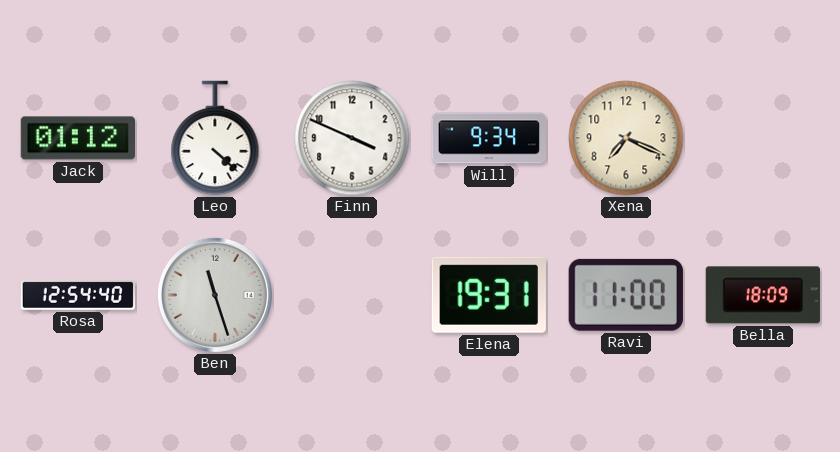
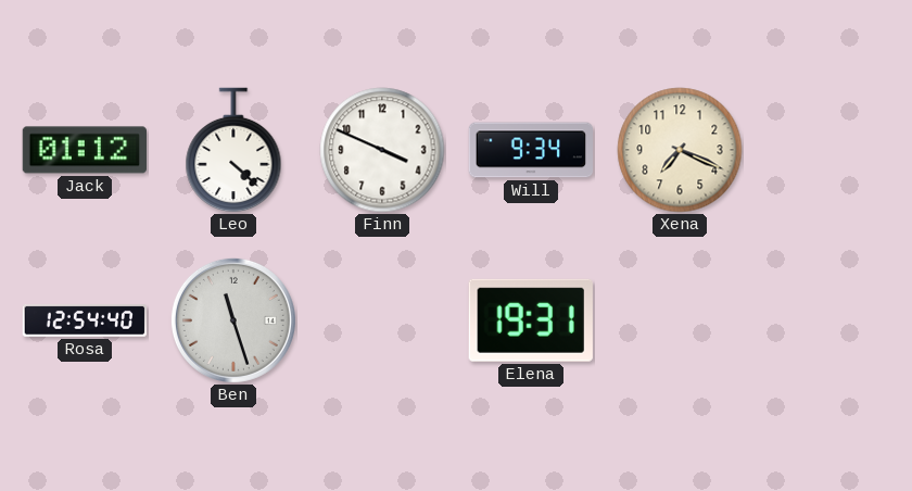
Ravi: 11:00 -> none
Bella: 18:09 -> none
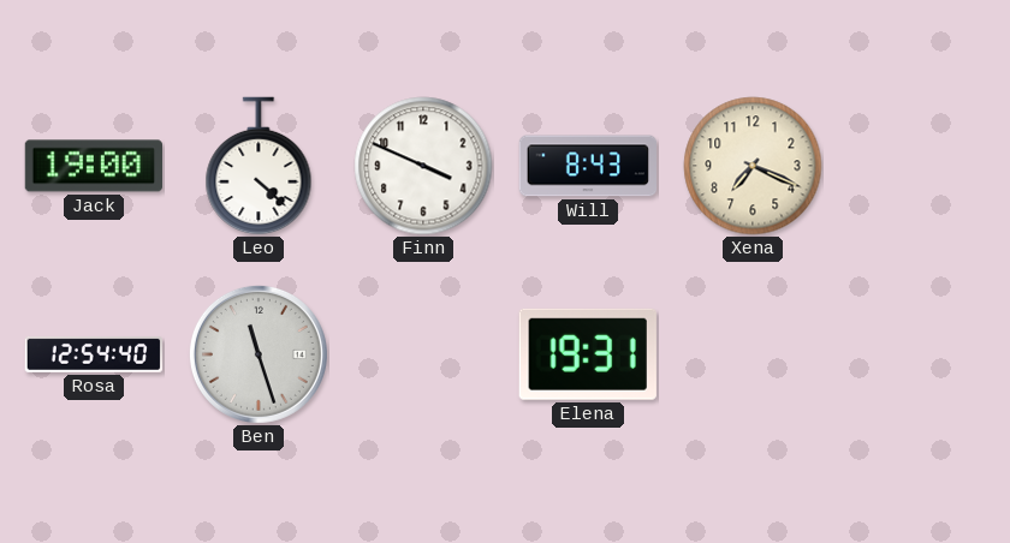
Jack: 01:12 -> 19:00
Will: 9:34 -> 8:43
